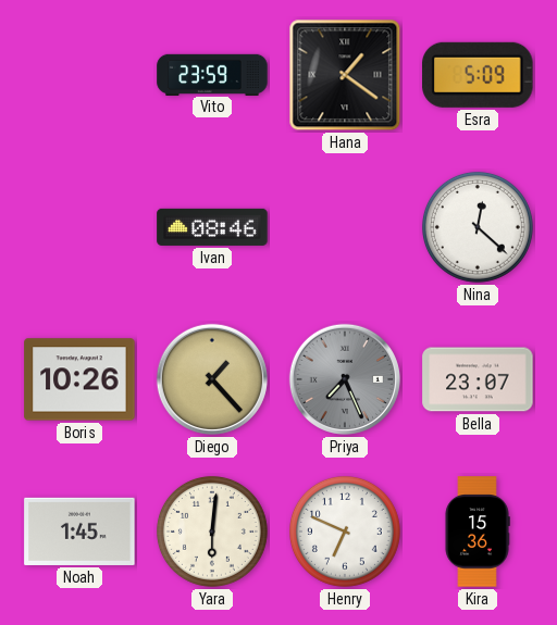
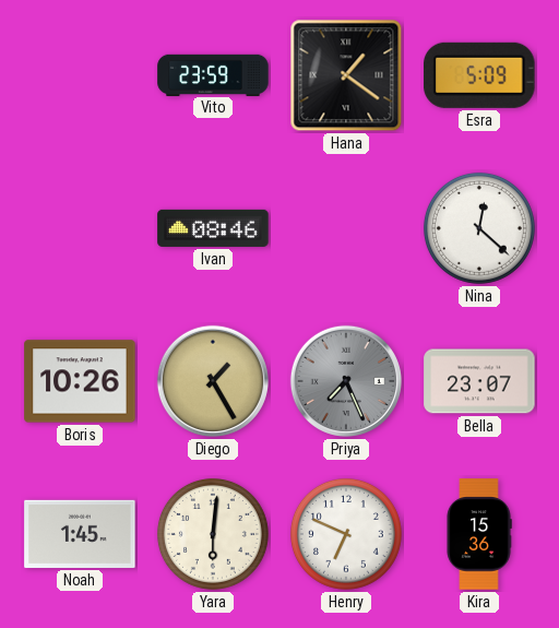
Diego: 1:23 -> 1:25
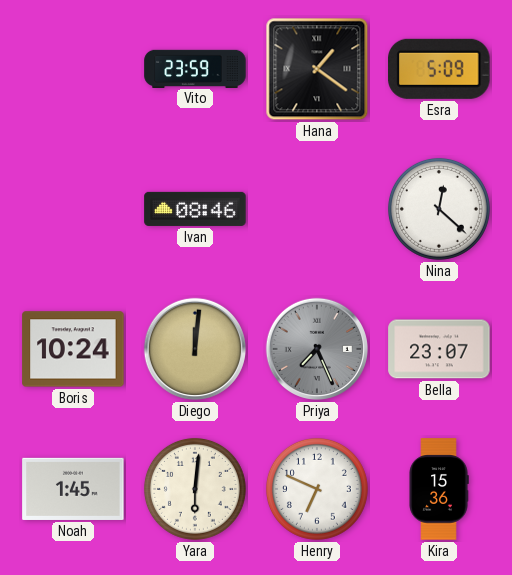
Boris: 10:26 -> 10:24
Diego: 1:25 -> 12:01
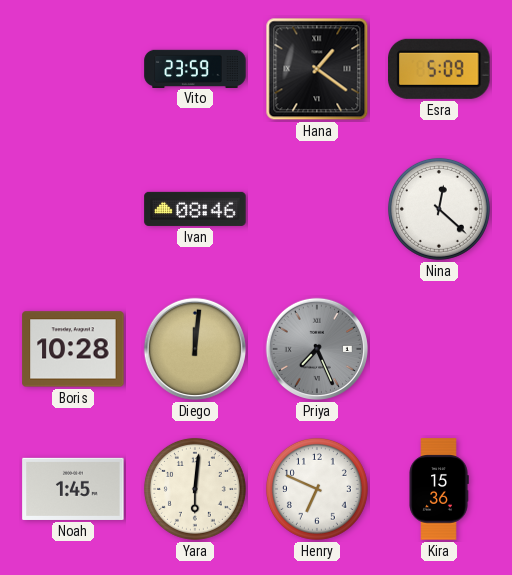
Boris: 10:24 -> 10:28
Bella: 23:07 -> none
